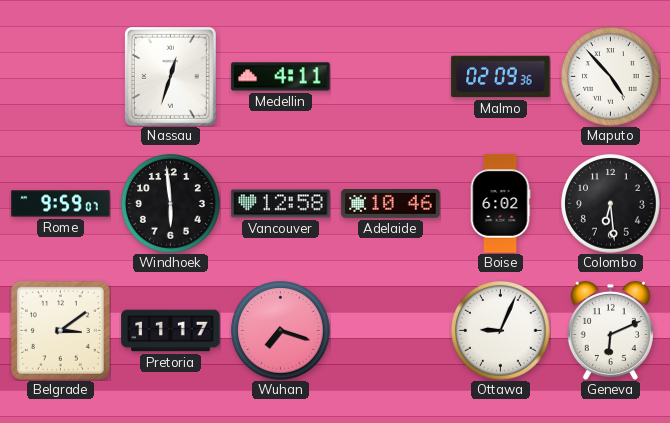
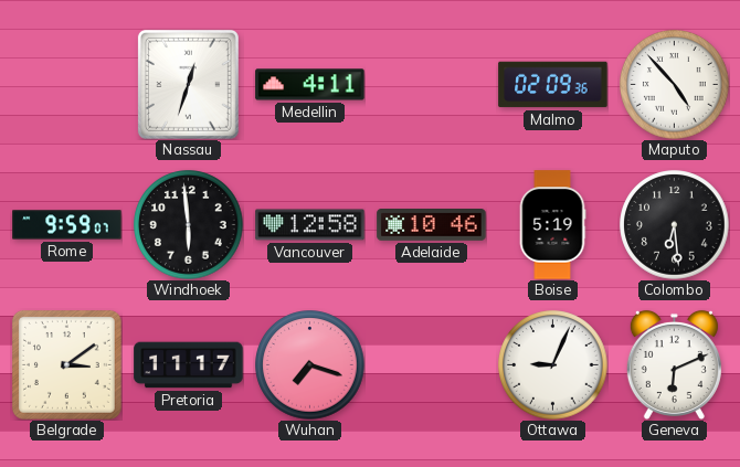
Boise: 6:02 -> 5:19
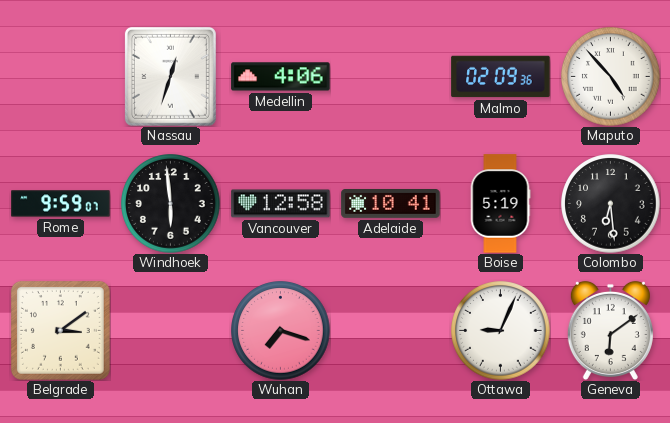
Medellin: 4:11 -> 4:06
Adelaide: 10:46 -> 10:41
Pretoria: 11:17 -> none
Geneva: 6:11 -> 6:09
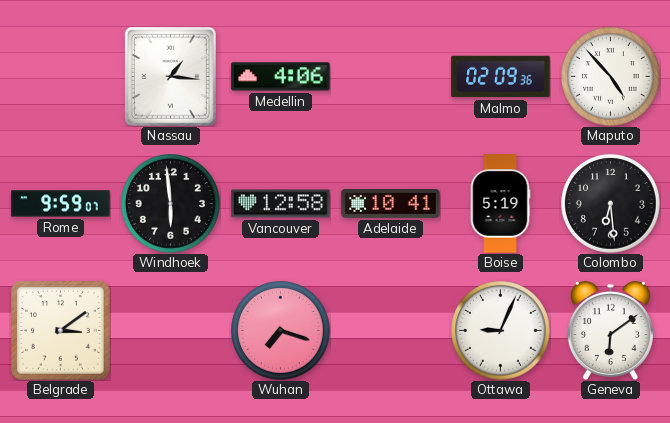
Nassau: 12:33 -> 1:16
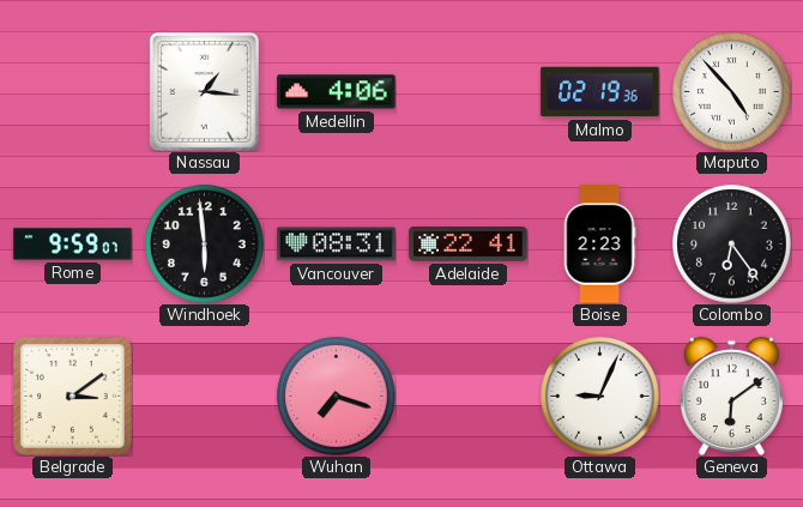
Malmo: 02:09 -> 02:19
Vancouver: 12:58 -> 08:31
Adelaide: 10:41 -> 22:41
Boise: 5:19 -> 2:23
Colombo: 6:29 -> 6:24
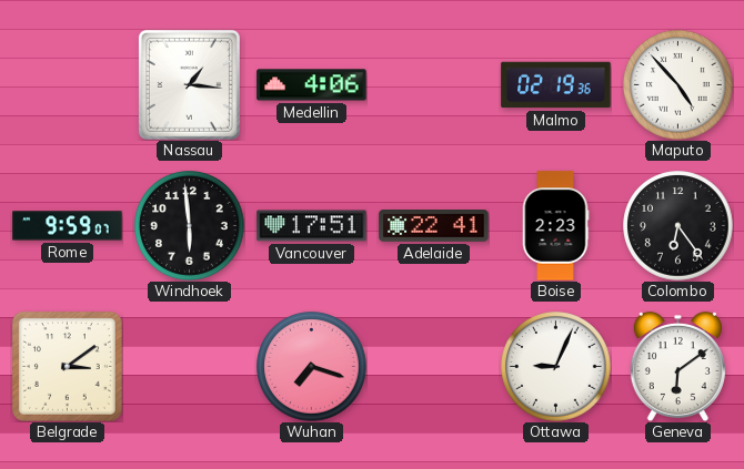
Vancouver: 08:31 -> 17:51
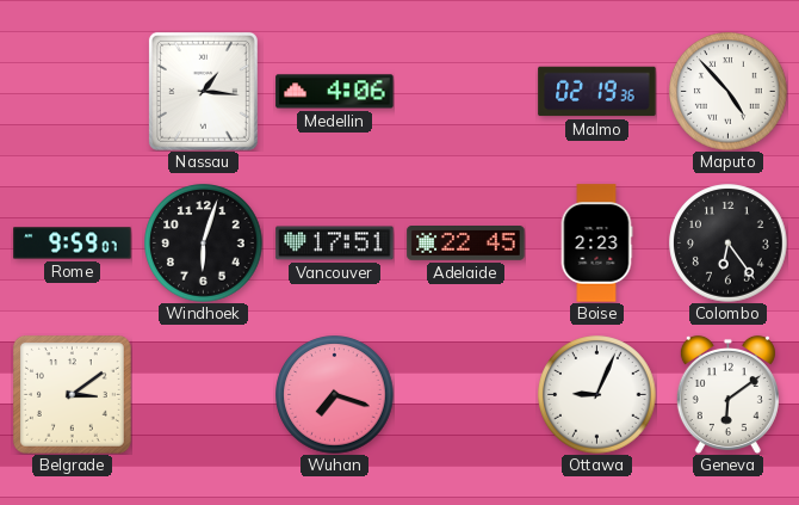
Windhoek: 5:59 -> 6:03
Adelaide: 22:41 -> 22:45
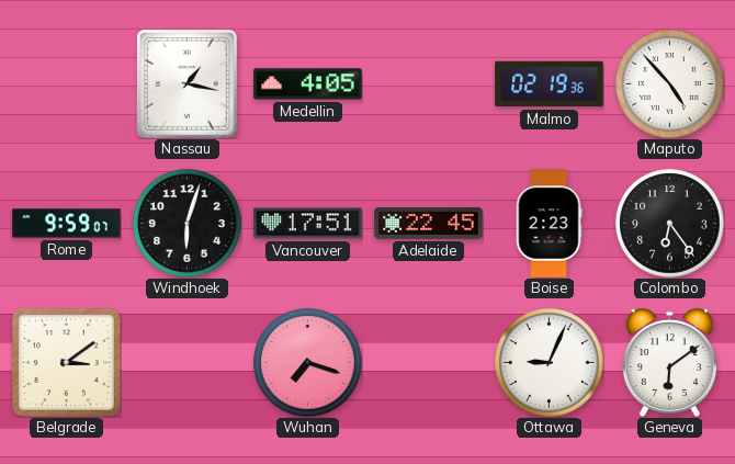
Nassau: 1:16 -> 1:17
Medellin: 4:06 -> 4:05
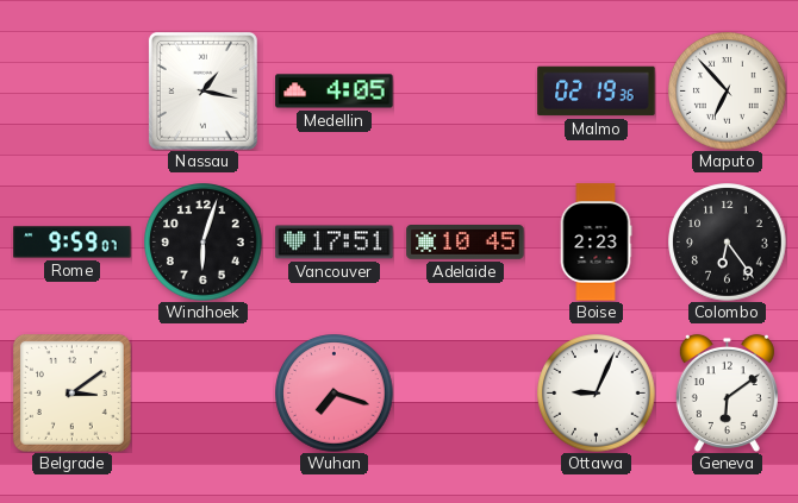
Maputo: 4:53 -> 6:53
Adelaide: 22:45 -> 10:45
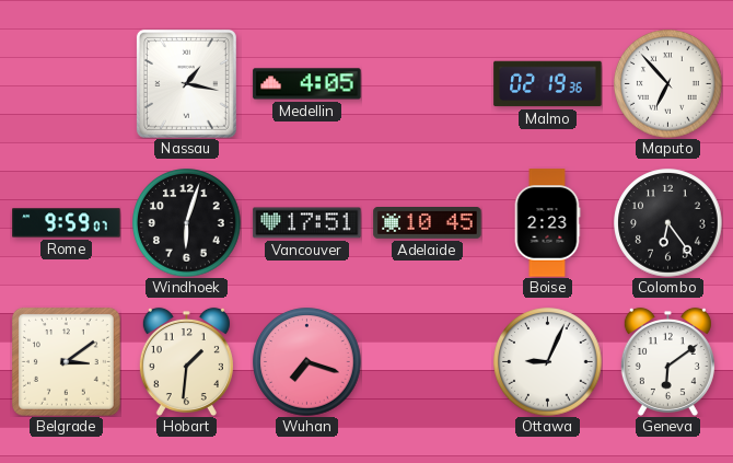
Hobart: none -> 1:31
